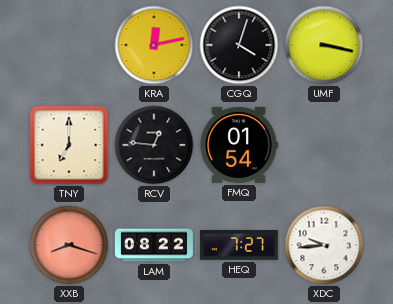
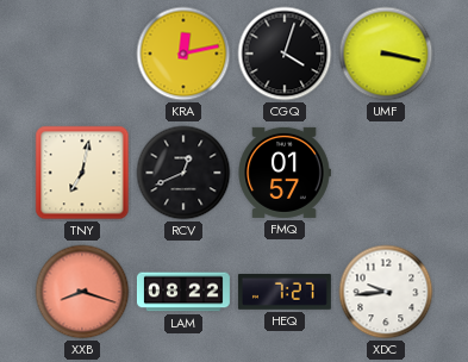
TNY: 7:00 -> 7:02
RCV: 12:46 -> 12:41
FMQ: 01:54 -> 01:57
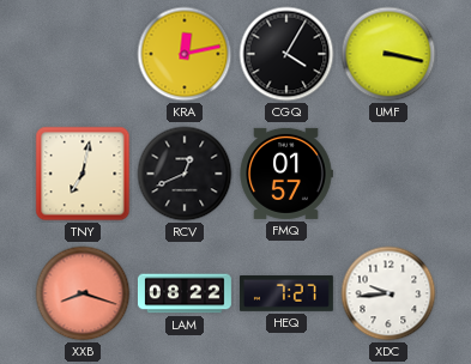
CGQ: 4:03 -> 4:05
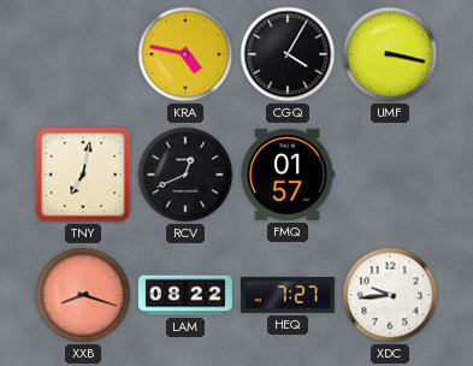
KRA: 12:13 -> 4:47
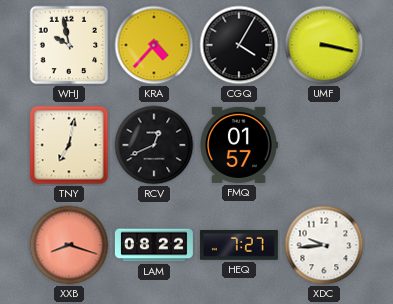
WHJ: none -> 9:58
KRA: 4:47 -> 4:37
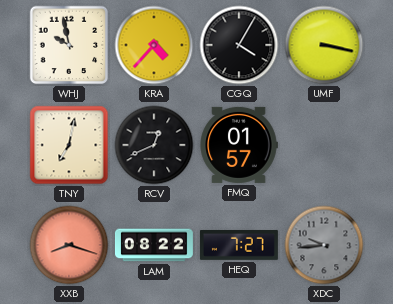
XDC dial: white -> grey
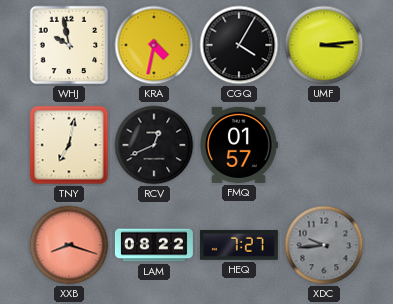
KRA: 4:37 -> 4:32
UMF: 3:17 -> 3:14
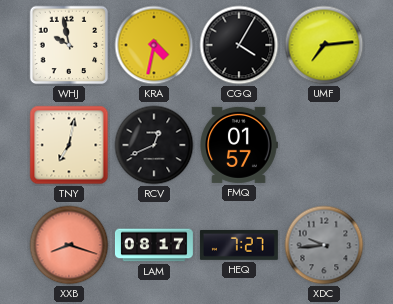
UMF: 3:14 -> 7:14
LAM: 08:22 -> 08:17
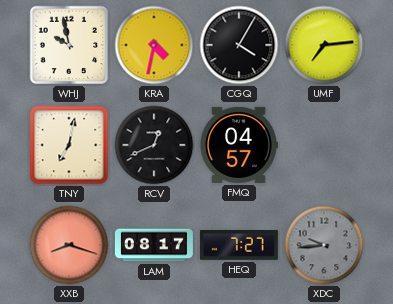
FMQ: 01:57 -> 04:57
